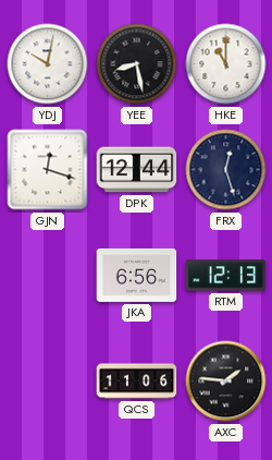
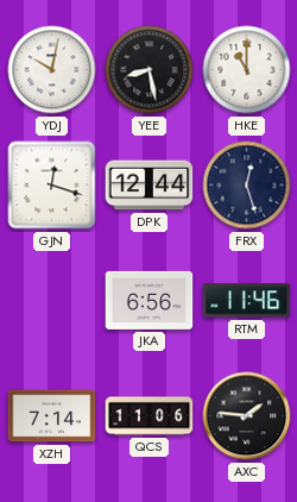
RTM: 12:13 -> 11:46
XZH: none -> 7:14
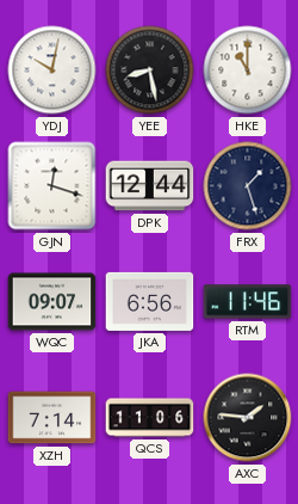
FRX: 12:27 -> 1:27
WQC: none -> 09:07
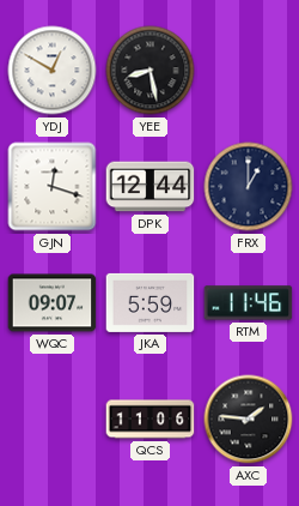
YDJ: 10:02 -> 12:50
HKE: 11:00 -> none
FRX: 1:27 -> 1:00
JKA: 6:56 -> 5:59
XZH: 7:14 -> none
